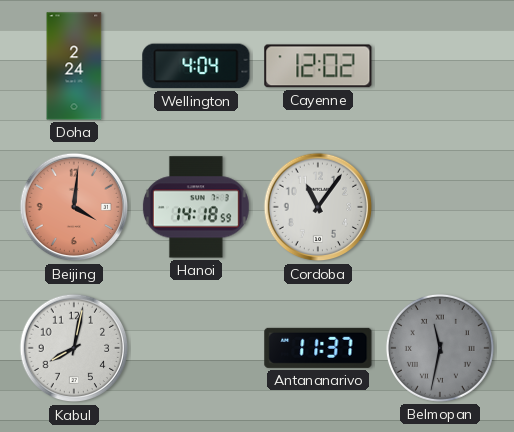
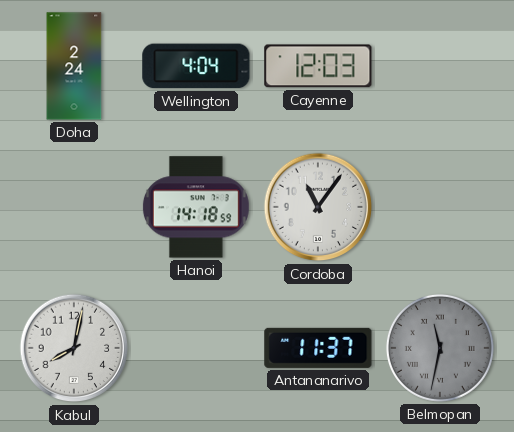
Cayenne: 12:02 -> 12:03
Beijing: 4:01 -> none
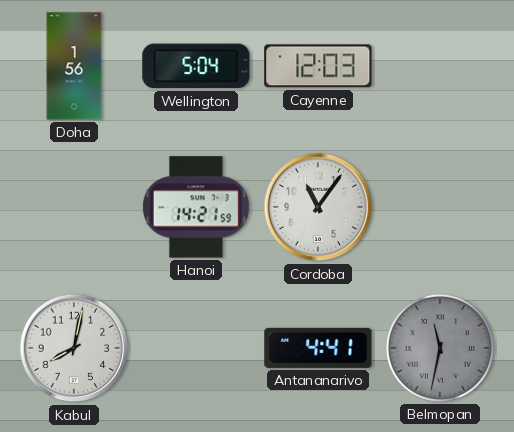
Doha: 2:24 -> 1:56
Wellington: 4:04 -> 5:04
Hanoi: 14:18 -> 14:21
Antananarivo: 11:37 -> 4:41
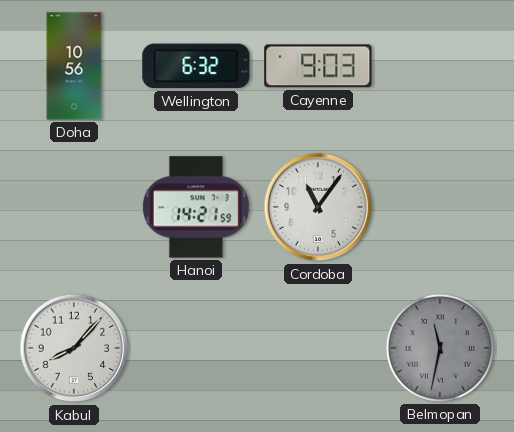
Doha: 1:56 -> 10:56
Wellington: 5:04 -> 6:32
Cayenne: 12:03 -> 9:03
Kabul: 8:02 -> 8:07
Antananarivo: 4:41 -> none
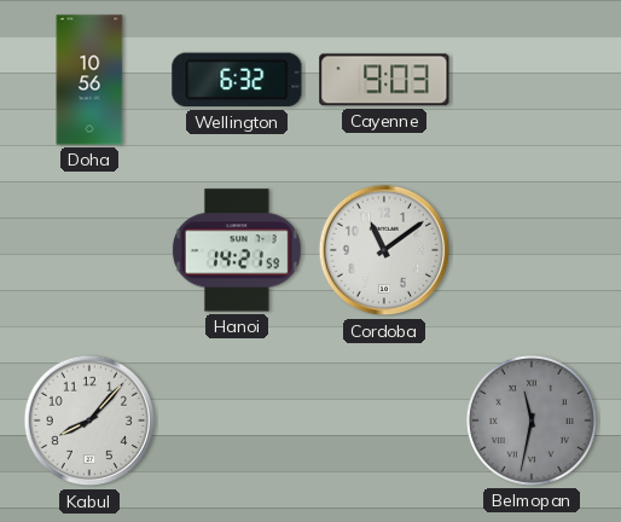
Cordoba: 11:06 -> 11:09
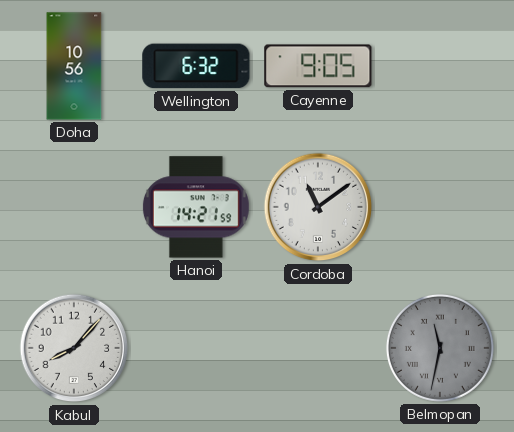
Cayenne: 9:03 -> 9:05
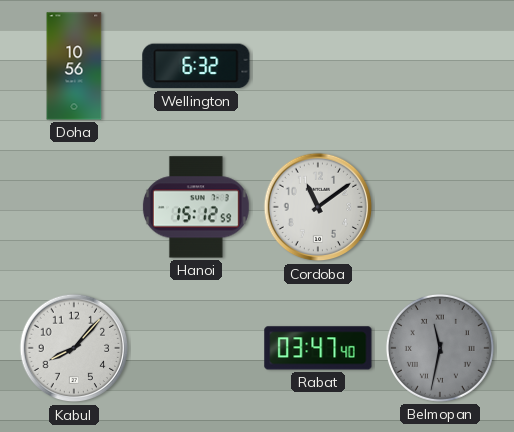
Cayenne: 9:05 -> none
Hanoi: 14:21 -> 15:12
Rabat: none -> 03:47
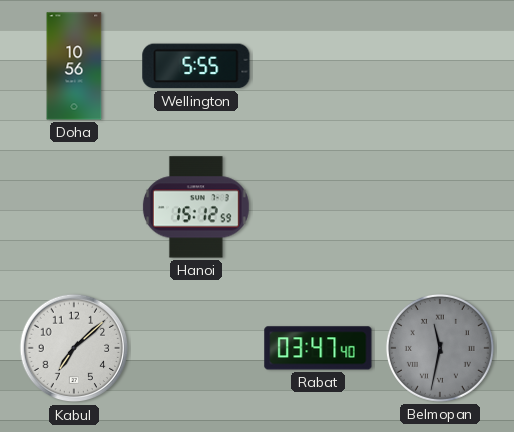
Wellington: 6:32 -> 5:55
Cordoba: 11:09 -> none
Kabul: 8:07 -> 7:08
